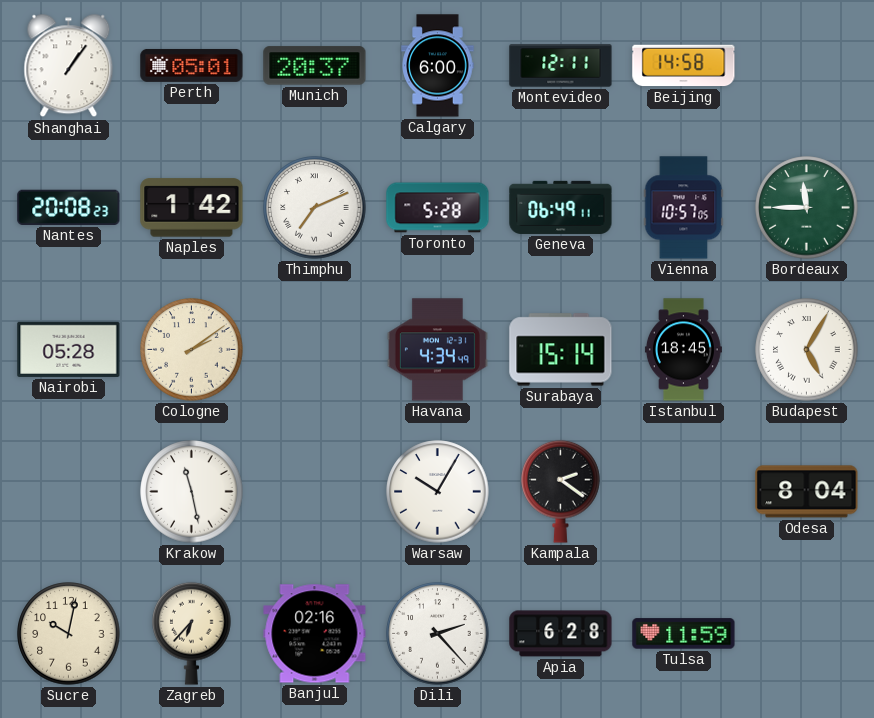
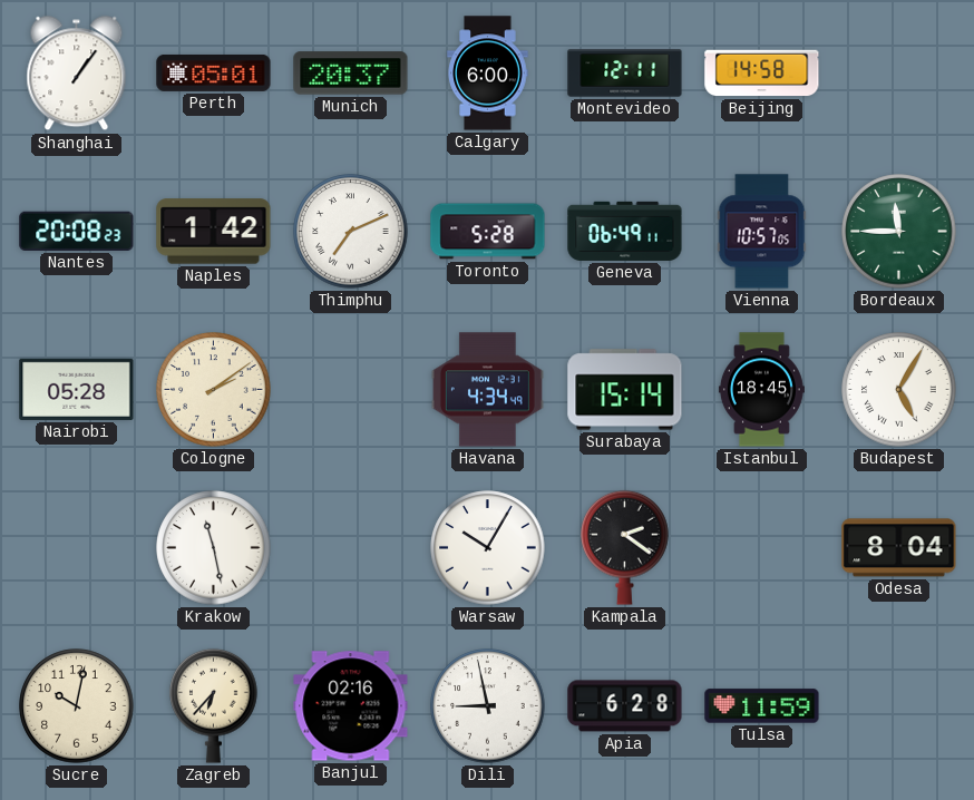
Dili: 2:23 -> 8:58
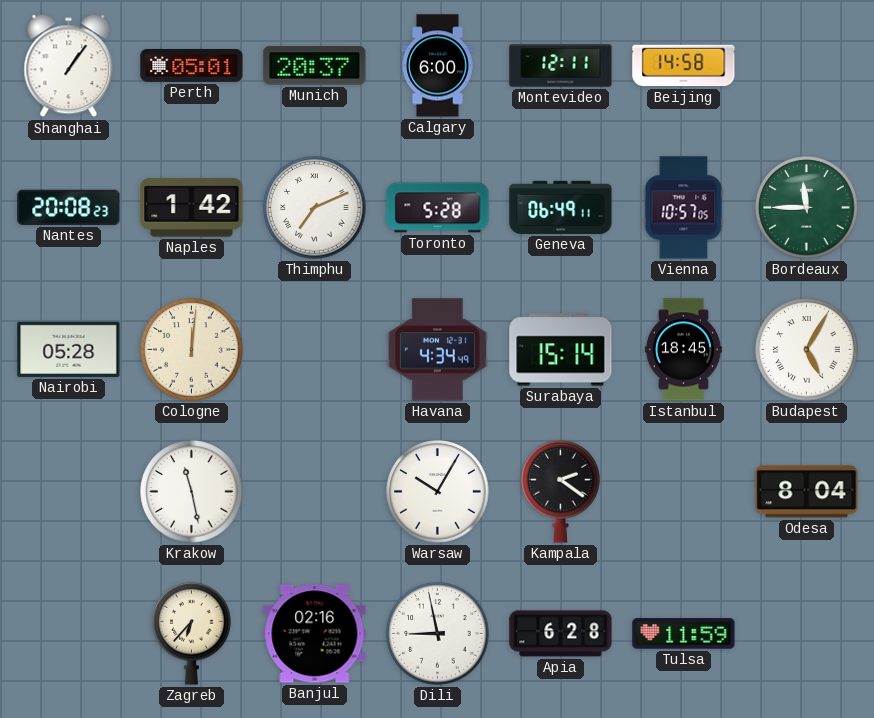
Cologne: 2:09 -> 12:01
Sucre: 10:02 -> none
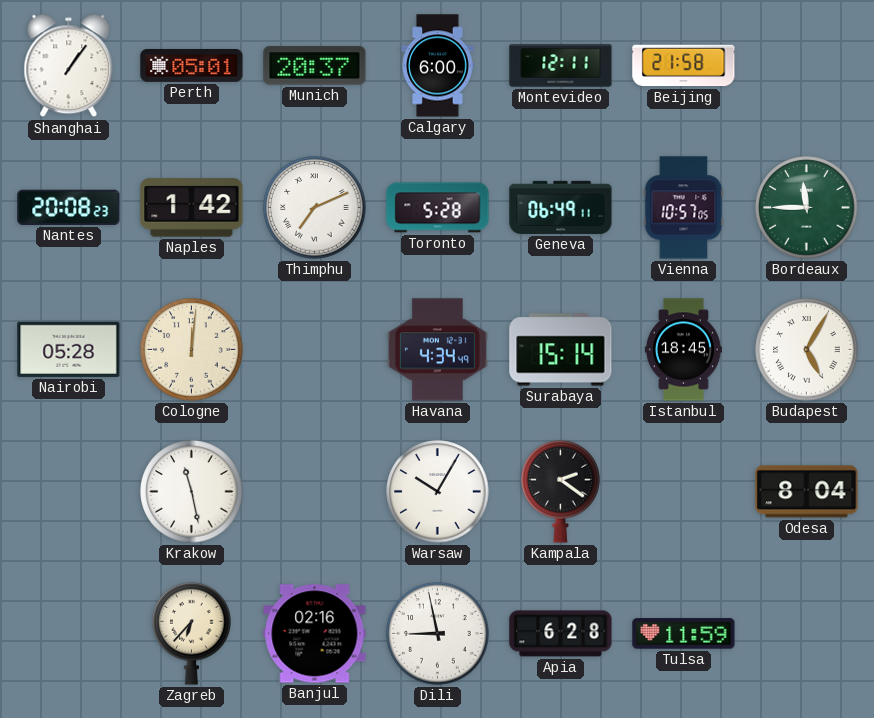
Beijing: 14:58 -> 21:58
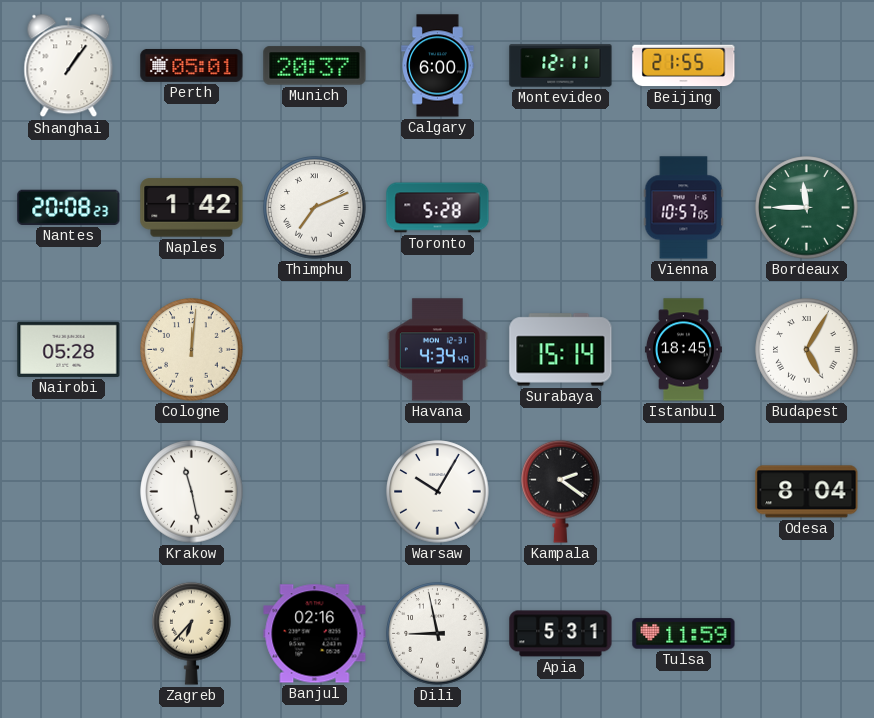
Beijing: 21:58 -> 21:55
Geneva: 06:49 -> none
Apia: 6:28 -> 5:31
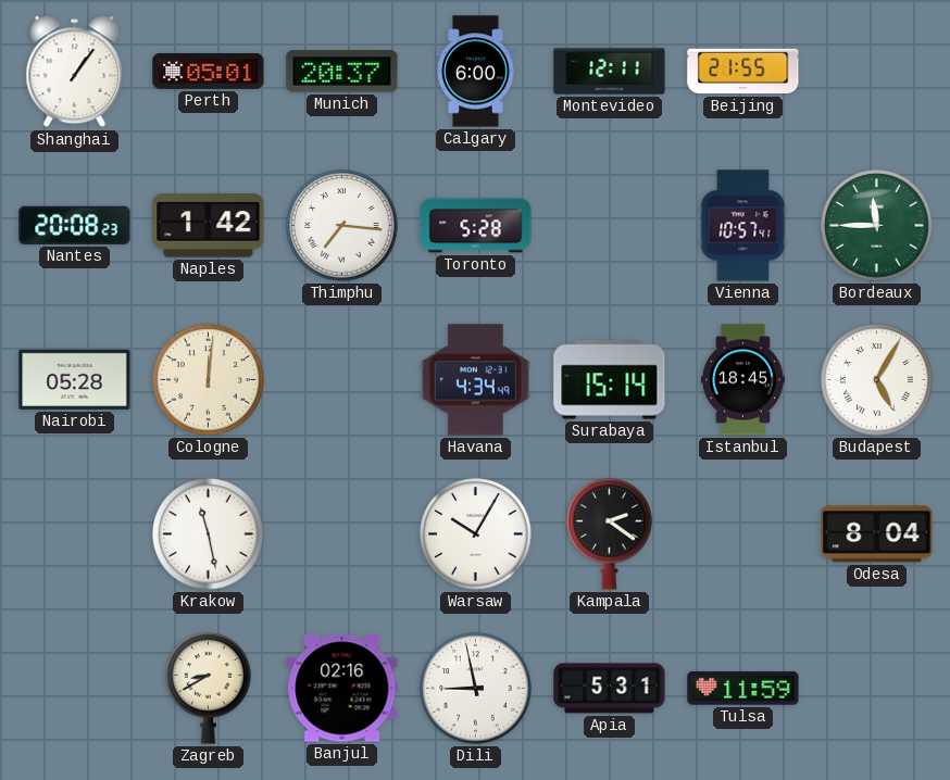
Thimphu: 7:11 -> 7:16
Vienna: 10:57:05 -> 10:57:41
Zagreb: 6:37 -> 8:40
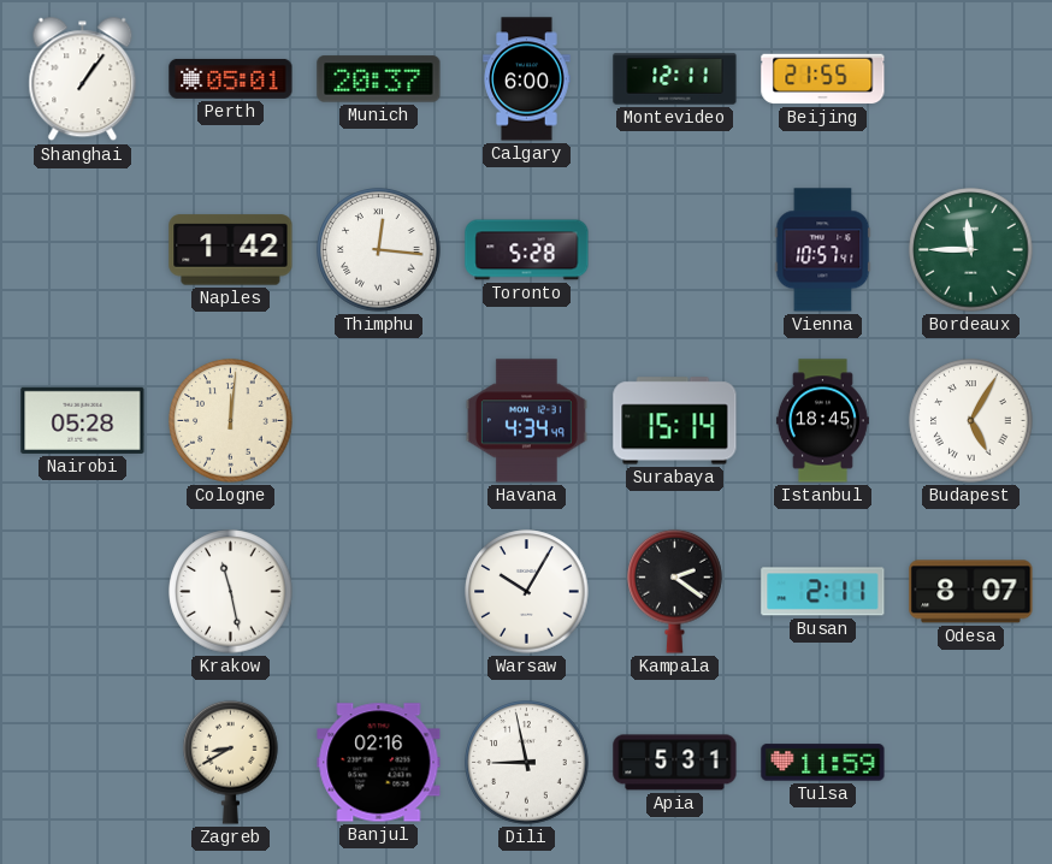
Nantes: 20:08 -> none
Thimphu: 7:16 -> 12:16
Busan: none -> 2:11
Odesa: 8:04 -> 8:07
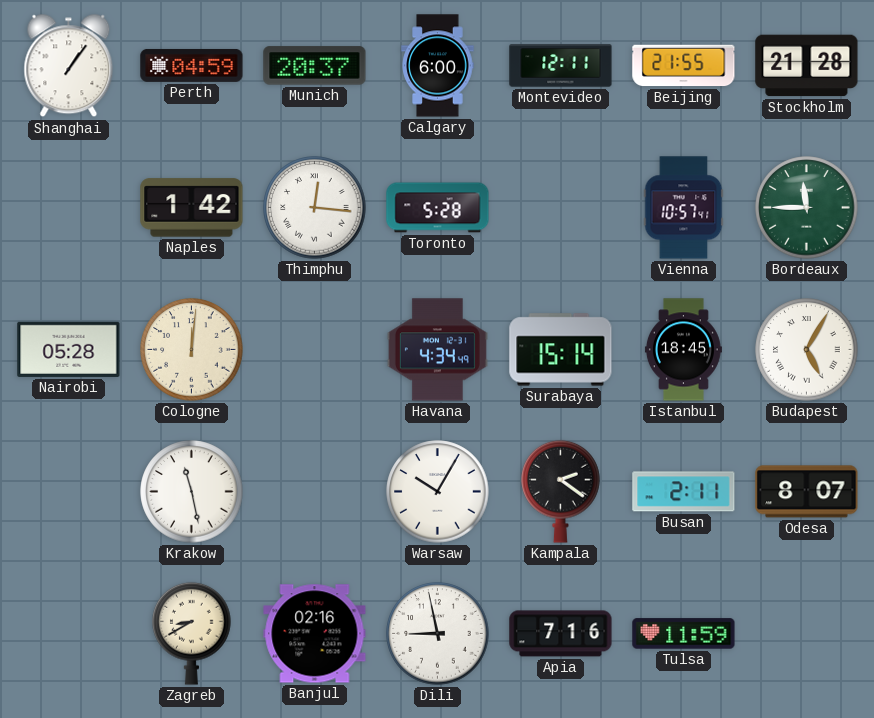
Perth: 05:01 -> 04:59
Stockholm: none -> 21:28
Apia: 5:31 -> 7:16
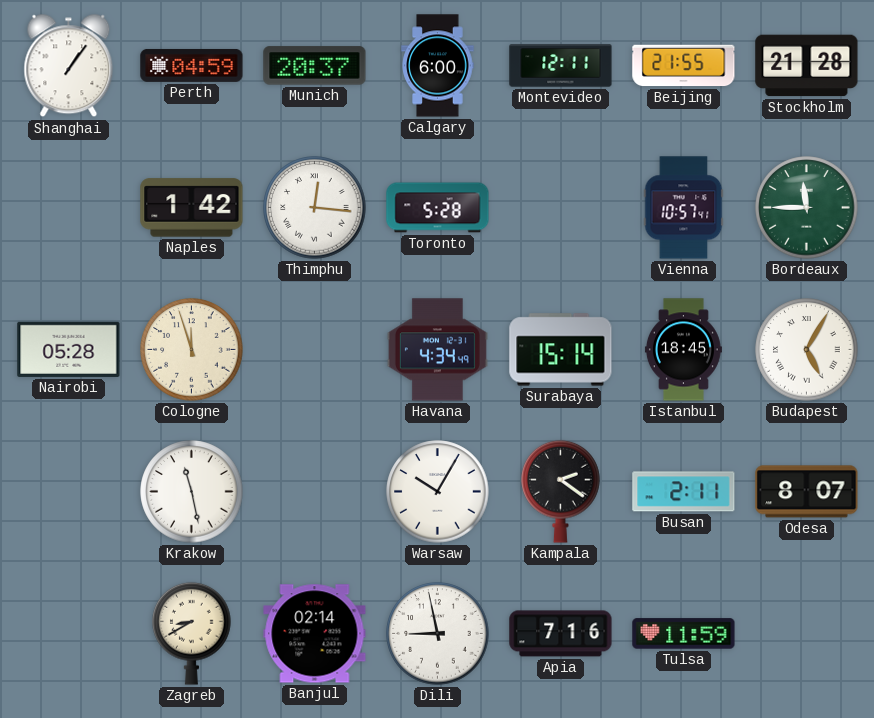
Cologne: 12:01 -> 11:57
Banjul: 02:16 -> 02:14
